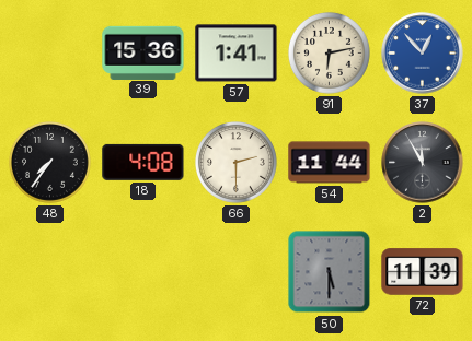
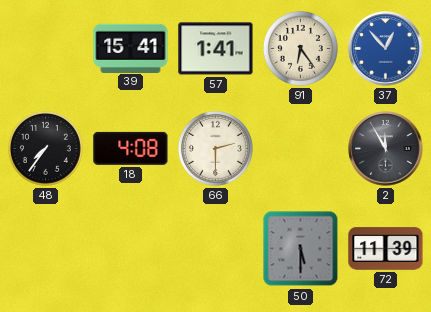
39: 15:36 -> 15:41
91: 6:13 -> 6:24
54: 11:44 -> none
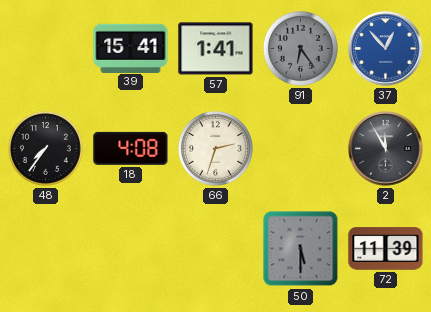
91 dial: cream -> grey
66: 2:30 -> 2:33
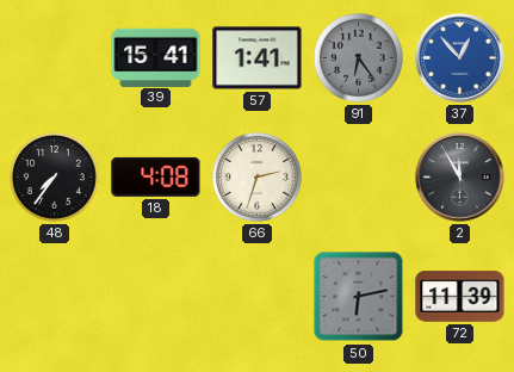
50: 5:30 -> 6:13
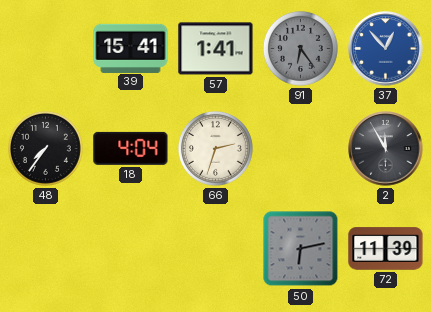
18: 4:08 -> 4:04
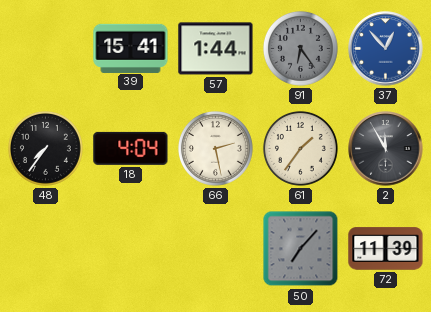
57: 1:41 -> 1:44
66: 2:33 -> 2:28
61: none -> 1:36
50: 6:13 -> 7:07
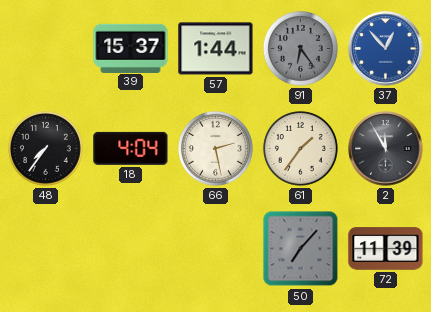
39: 15:41 -> 15:37
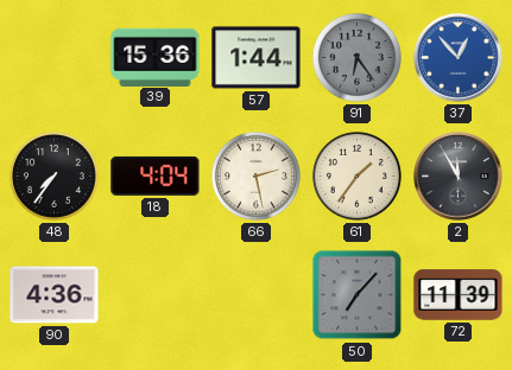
39: 15:37 -> 15:36
90: none -> 4:36
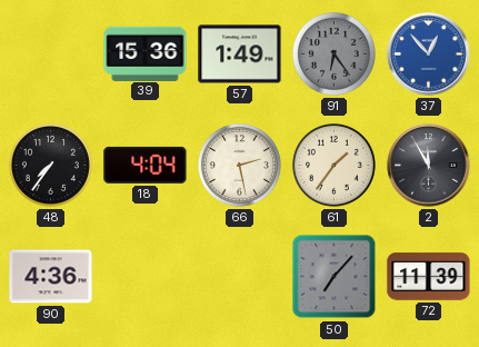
57: 1:44 -> 1:49
